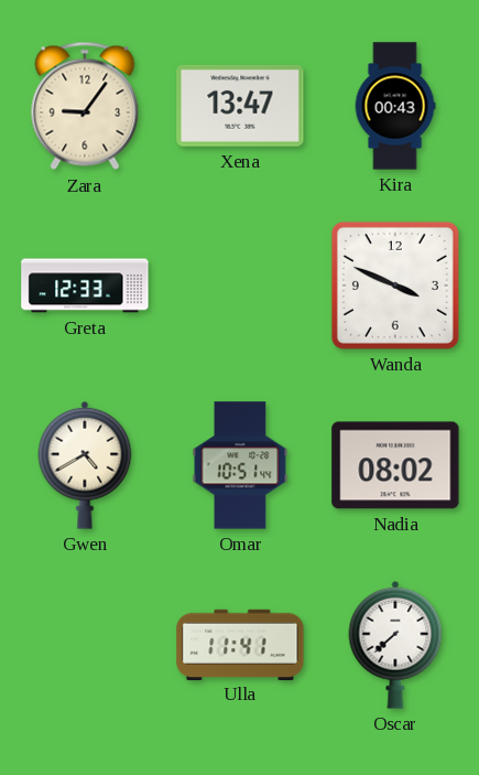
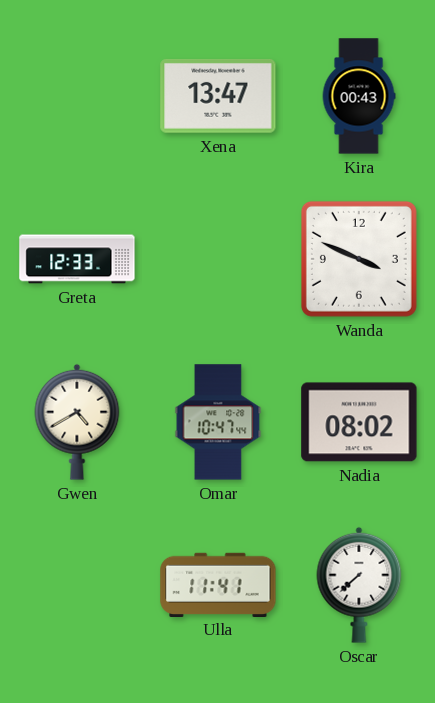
Zara: 9:06 -> none
Omar: 10:51 -> 10:47
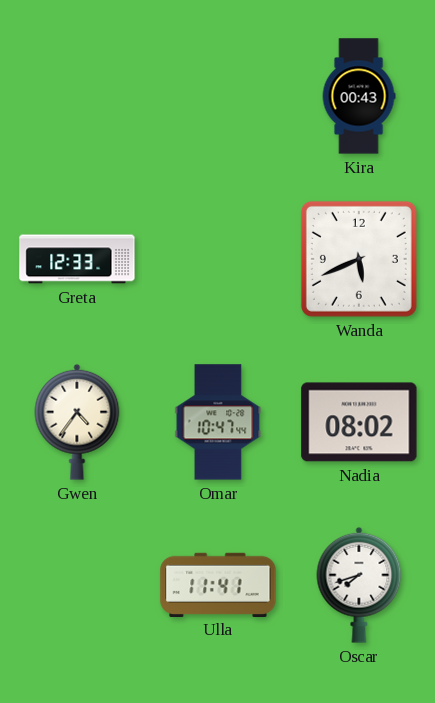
Xena: 13:47 -> none
Wanda: 3:49 -> 5:41
Gwen: 4:40 -> 4:36
Oscar: 7:38 -> 7:42
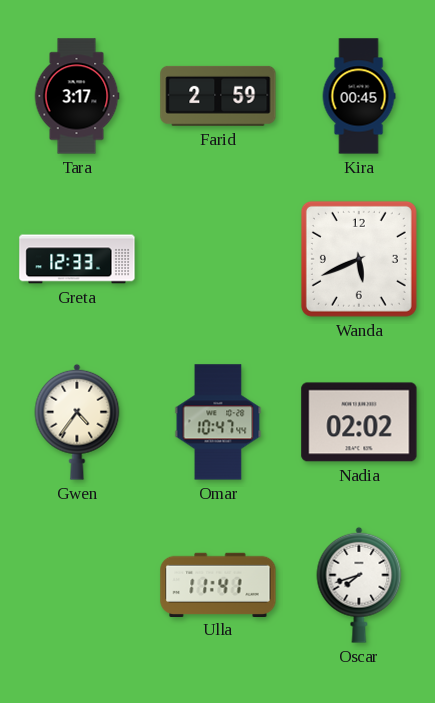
Tara: none -> 3:17
Farid: none -> 2:59
Kira: 00:43 -> 00:45
Nadia: 08:02 -> 02:02
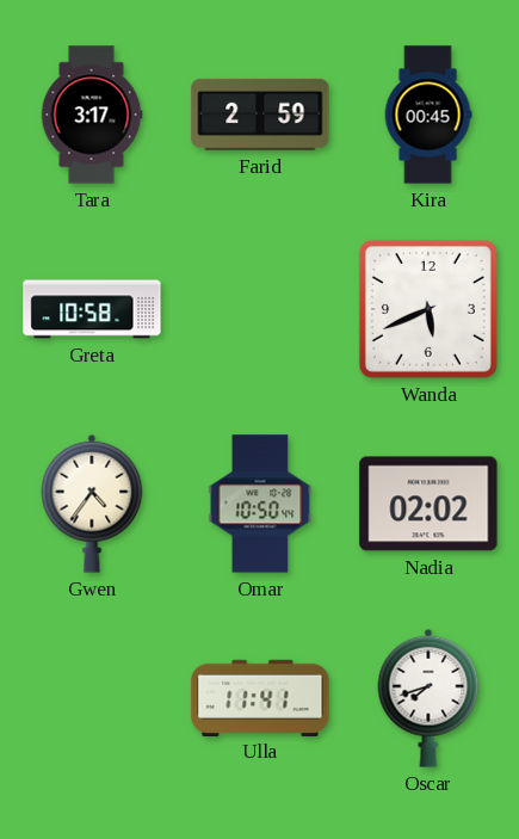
Greta: 12:33 -> 10:58
Omar: 10:47 -> 10:50
